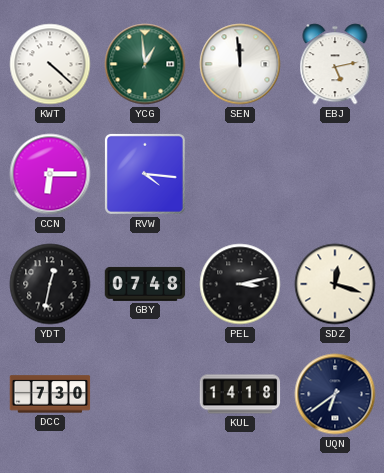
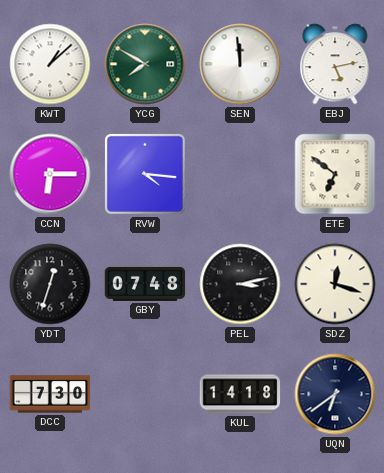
KWT: 4:22 -> 1:08
YCG: 12:59 -> 7:50
ETE: none -> 6:51
YDT: 12:32 -> 12:33
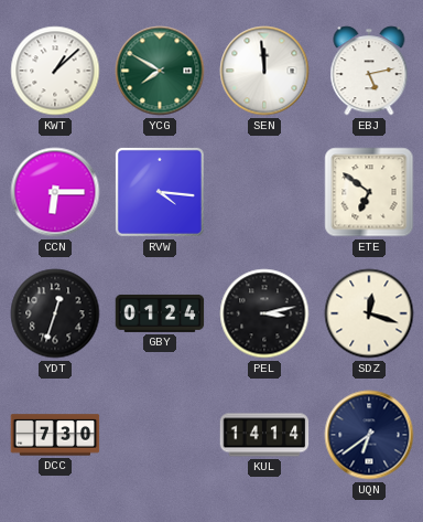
GBY: 07:48 -> 01:24
KUL: 14:18 -> 14:14
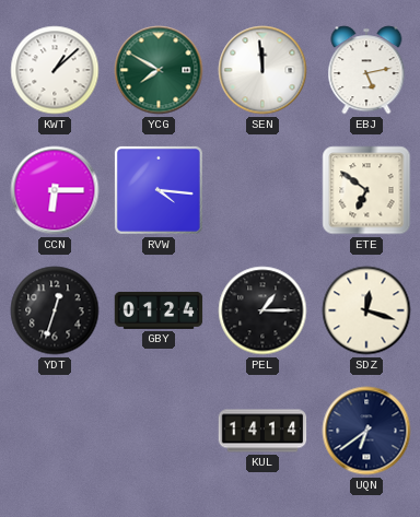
PEL: 3:13 -> 1:15
DCC: 7:30 -> none
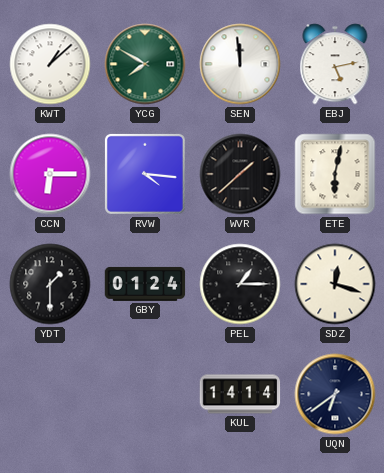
WVR: none -> 1:38
ETE: 6:51 -> 6:02
YDT: 12:33 -> 1:30
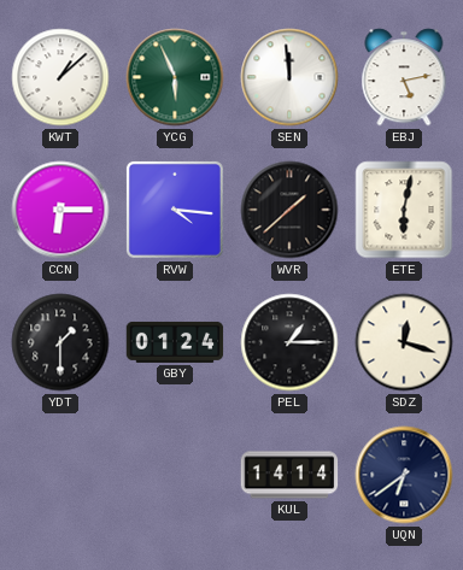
YCG: 7:50 -> 5:56
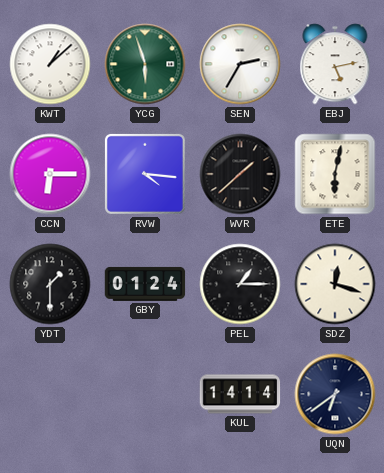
YCG: 5:56 -> 5:57
SEN: 11:59 -> 2:35
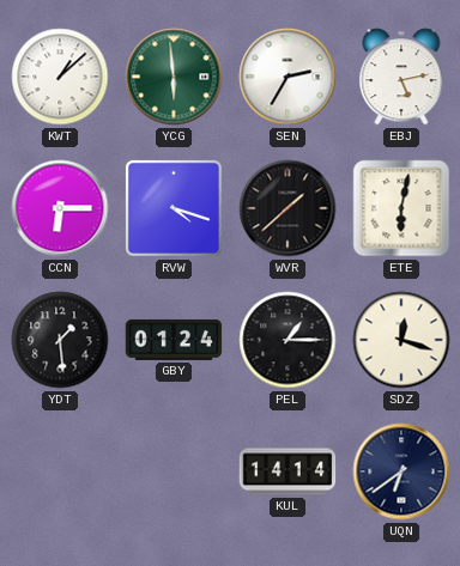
YCG: 5:57 -> 5:59
RVW: 4:16 -> 4:18
YDT: 1:30 -> 1:29
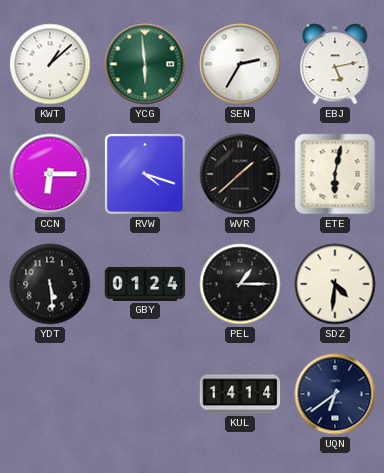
YDT: 1:29 -> 5:29
SDZ: 12:18 -> 4:31
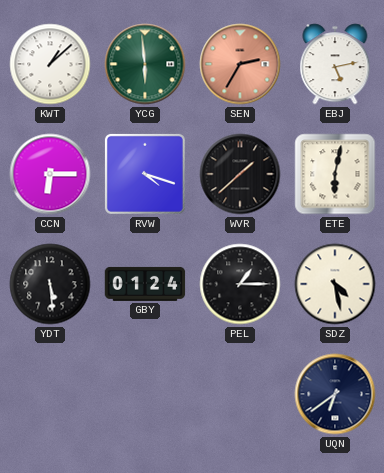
SEN dial: white -> salmon
SDZ: 4:31 -> 4:28
KUL: 14:14 -> none
